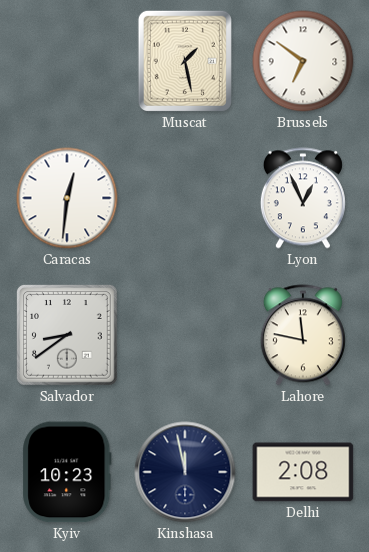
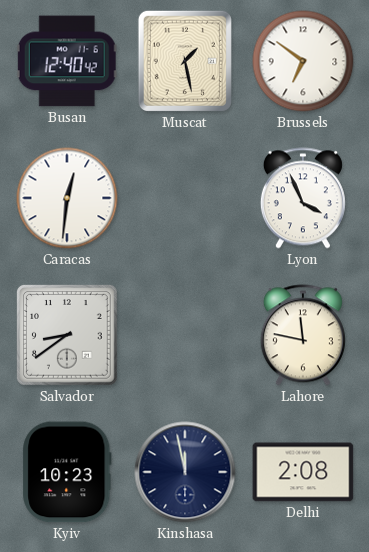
Busan: none -> 12:40
Lyon: 12:56 -> 3:56
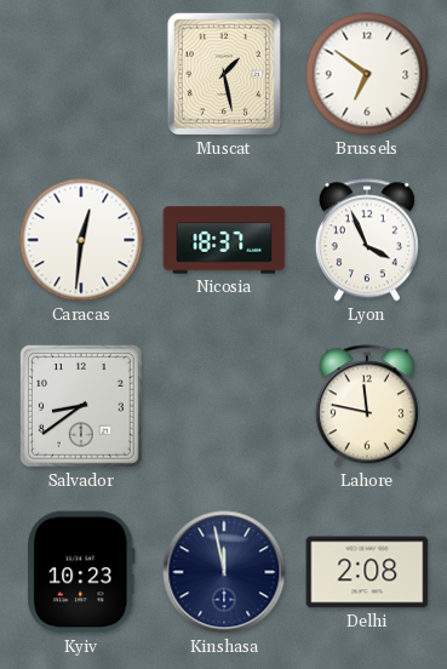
Busan: 12:40 -> none
Nicosia: none -> 18:37
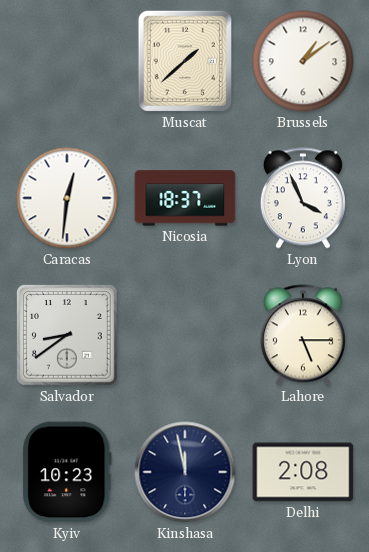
Muscat: 1:28 -> 1:38
Brussels: 6:51 -> 1:09
Lahore: 11:47 -> 5:15
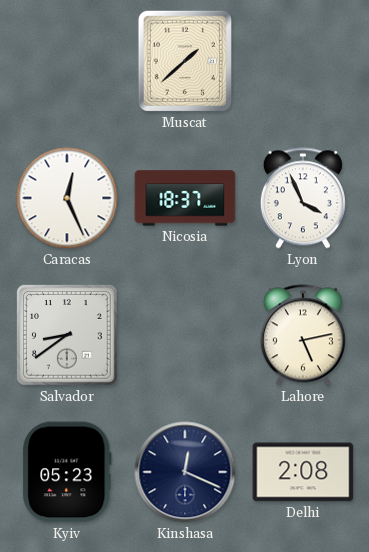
Brussels: 1:09 -> none
Caracas: 12:31 -> 12:26
Lahore: 5:15 -> 5:13
Kyiv: 10:23 -> 05:23
Kinshasa: 11:58 -> 12:19
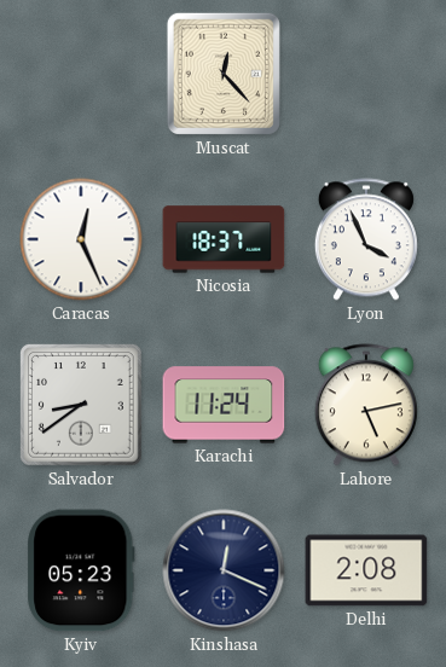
Muscat: 1:38 -> 12:23
Karachi: none -> 11:24
